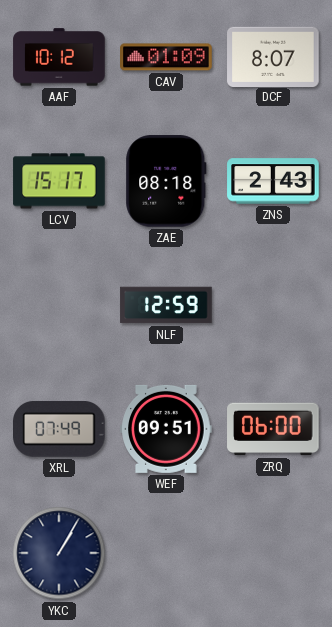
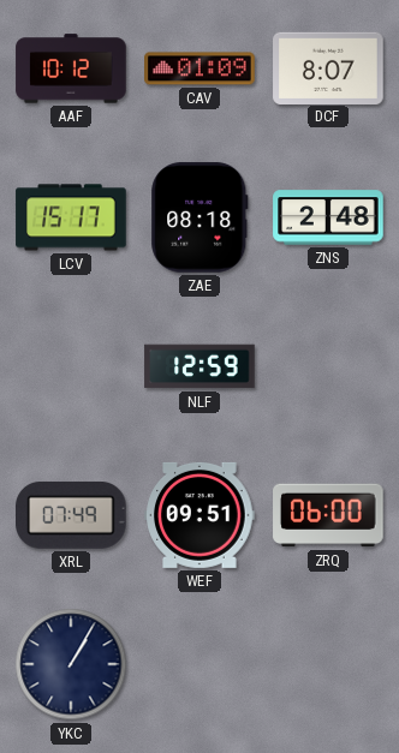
ZNS: 2:43 -> 2:48
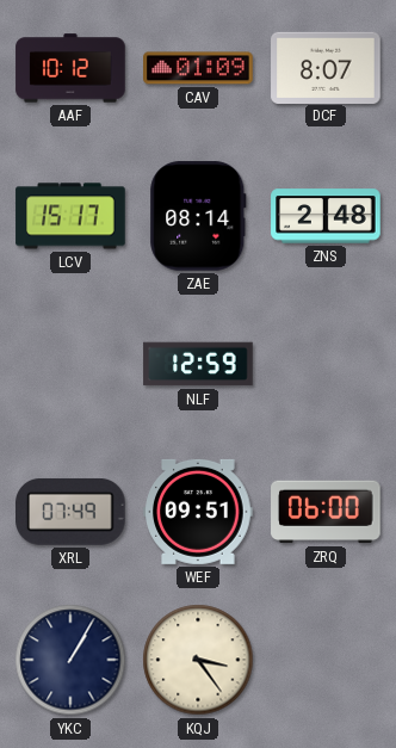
ZAE: 08:18 -> 08:14
KQJ: none -> 3:24
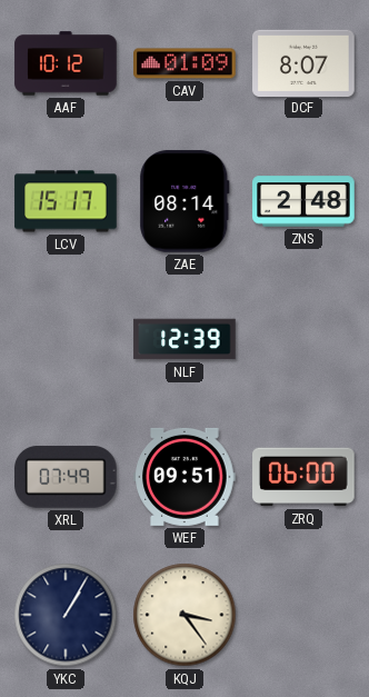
NLF: 12:59 -> 12:39
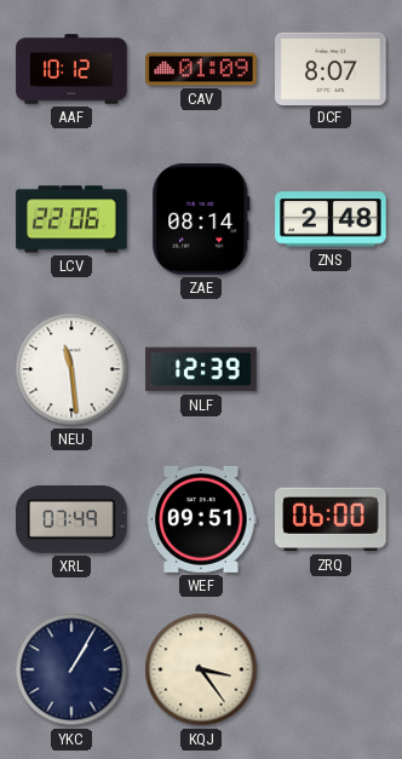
LCV: 15:17 -> 22:06
NEU: none -> 11:29
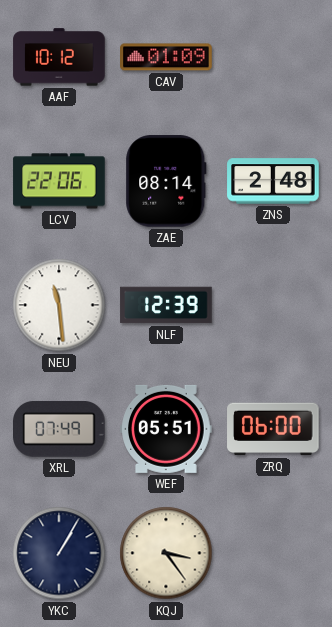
DCF: 8:07 -> none
WEF: 09:51 -> 05:51
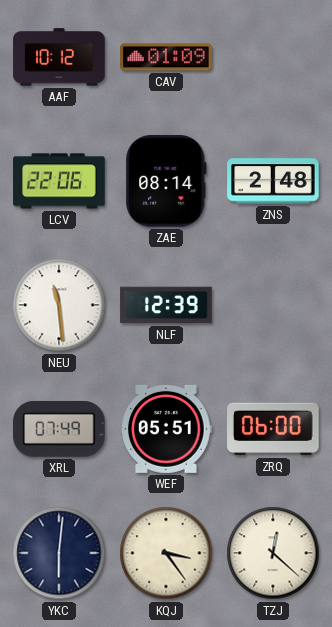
YKC: 1:05 -> 6:01
TZJ: none -> 12:22
